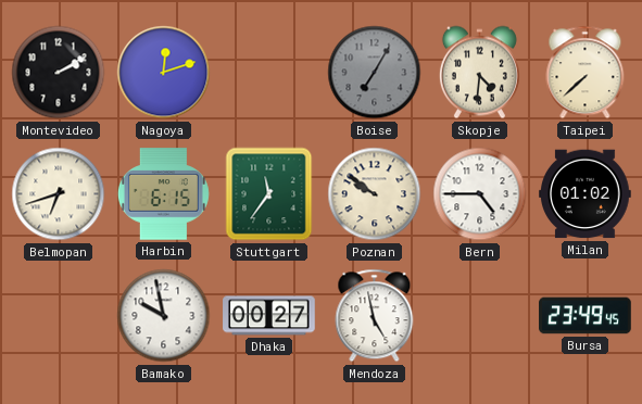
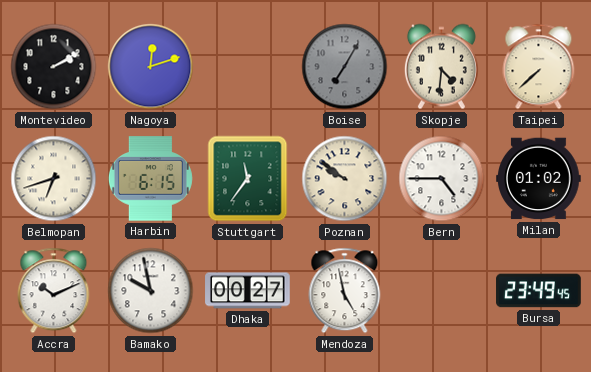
Accra: none -> 10:11
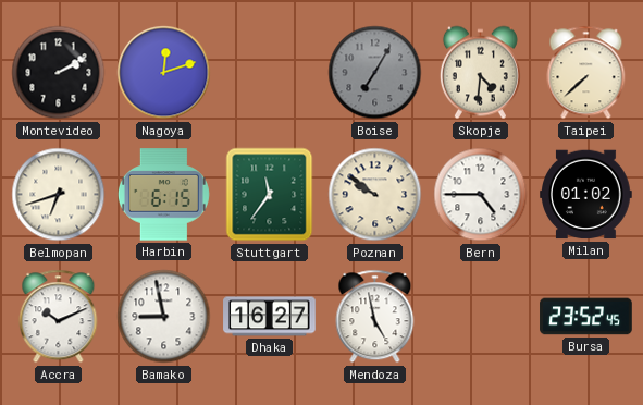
Bamako: 9:58 -> 8:58
Dhaka: 00:27 -> 16:27
Bursa: 23:49 -> 23:52
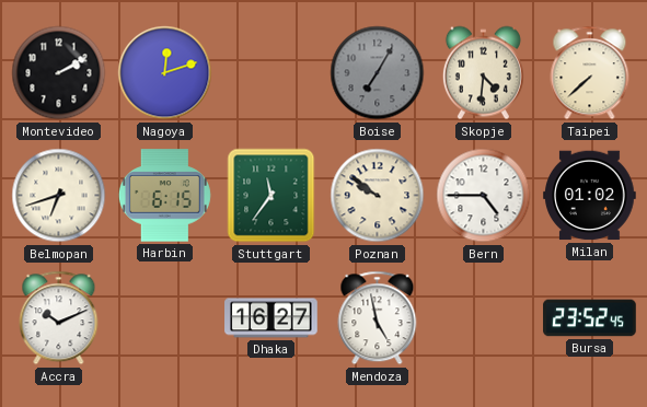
Bamako: 8:58 -> none
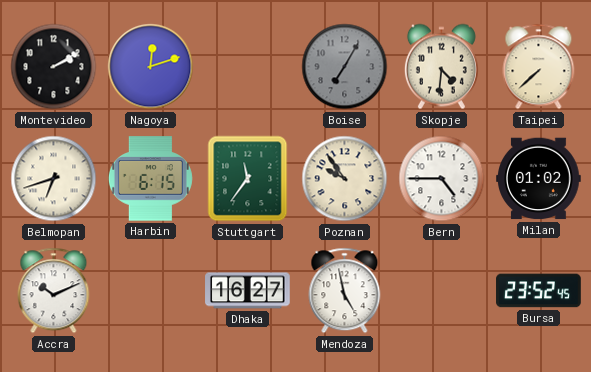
Poznan: 9:51 -> 9:54
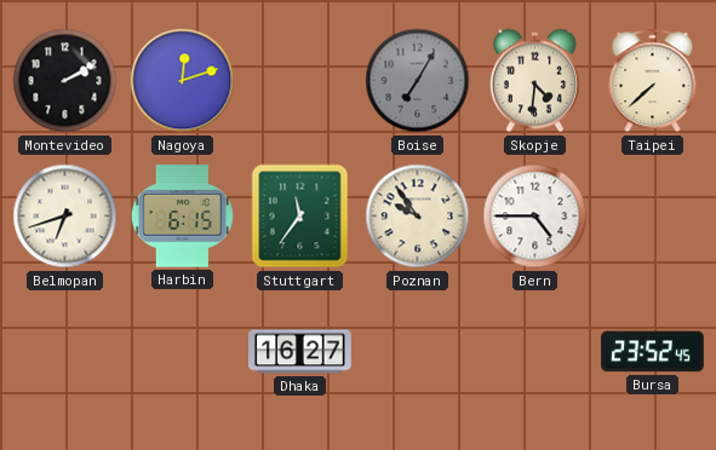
Milan: 01:02 -> none
Accra: 10:11 -> none
Mendoza: 4:58 -> none
